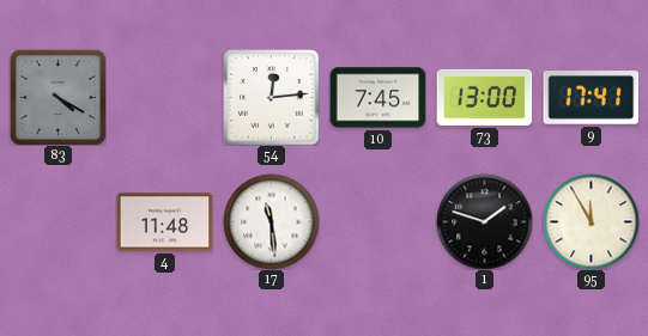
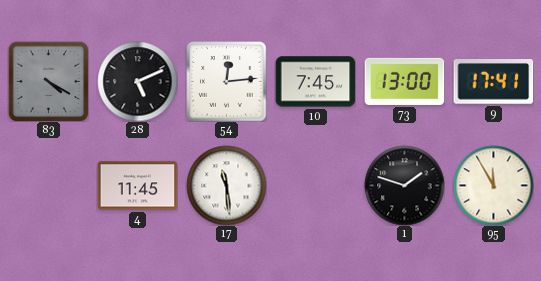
28: none -> 5:11
4: 11:48 -> 11:45
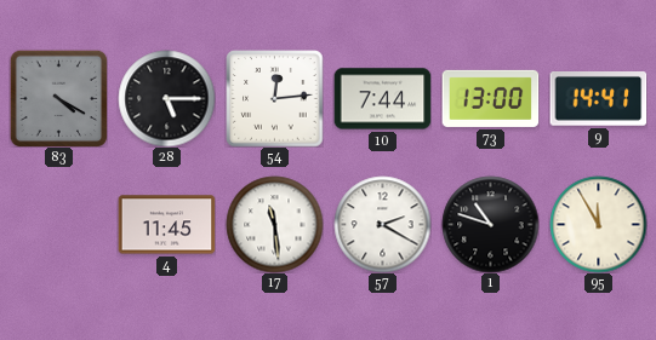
28: 5:11 -> 5:15
10: 7:45 -> 7:44
9: 17:41 -> 14:41
57: none -> 2:20
1: 1:48 -> 10:48
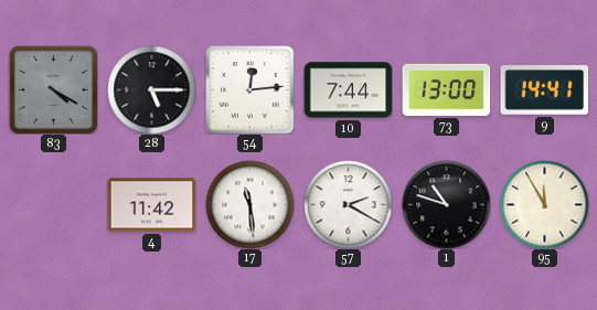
4: 11:45 -> 11:42
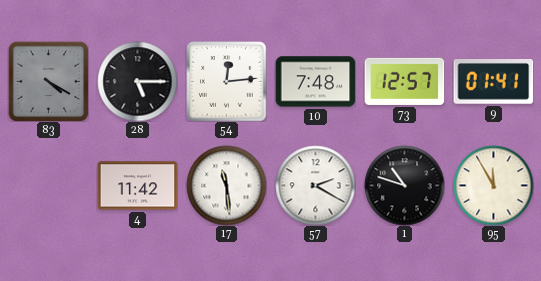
10: 7:44 -> 7:48
73: 13:00 -> 12:57
9: 14:41 -> 01:41
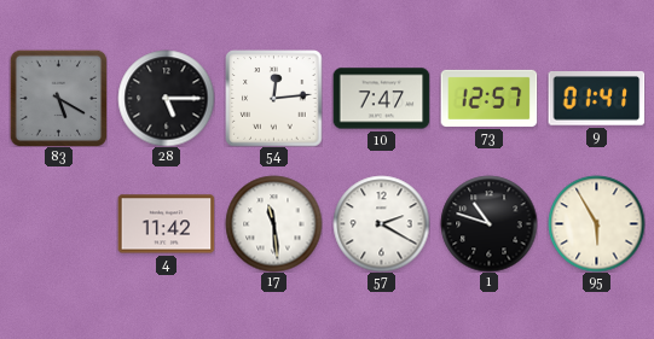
83: 4:20 -> 5:20
10: 7:48 -> 7:47
95: 11:55 -> 5:55
